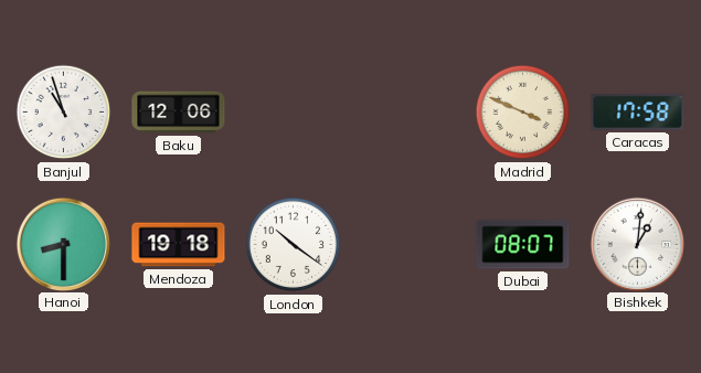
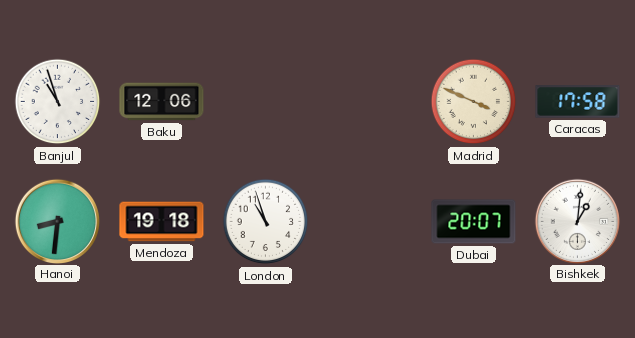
Hanoi: 8:30 -> 8:31
London: 10:21 -> 10:57
Dubai: 08:07 -> 20:07
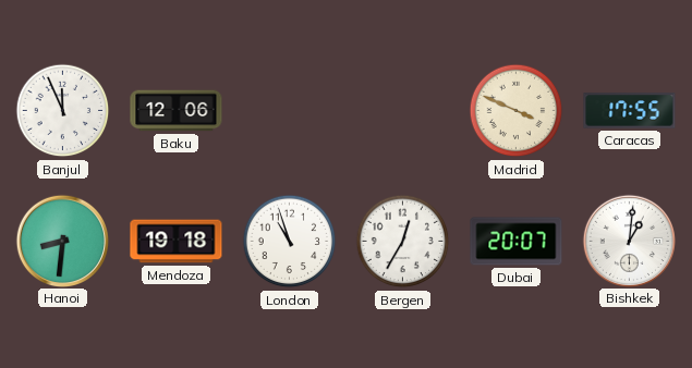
Banjul: 10:57 -> 11:56
Caracas: 17:58 -> 17:55
Bergen: none -> 12:35
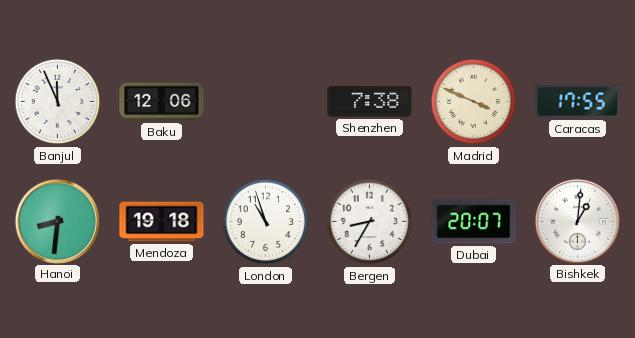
Shenzhen: none -> 7:38
Bergen: 12:35 -> 8:35
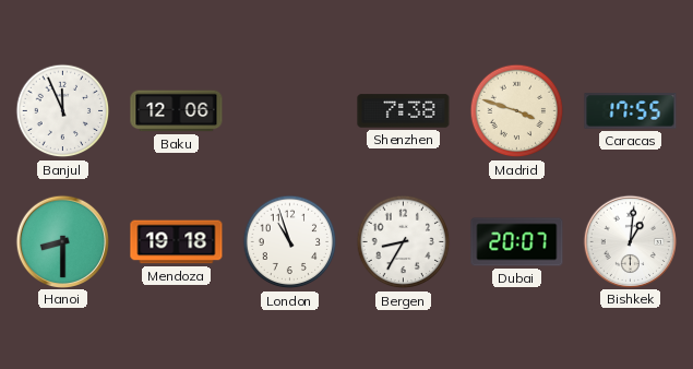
Madrid: 3:49 -> 3:48
Hanoi: 8:31 -> 8:30
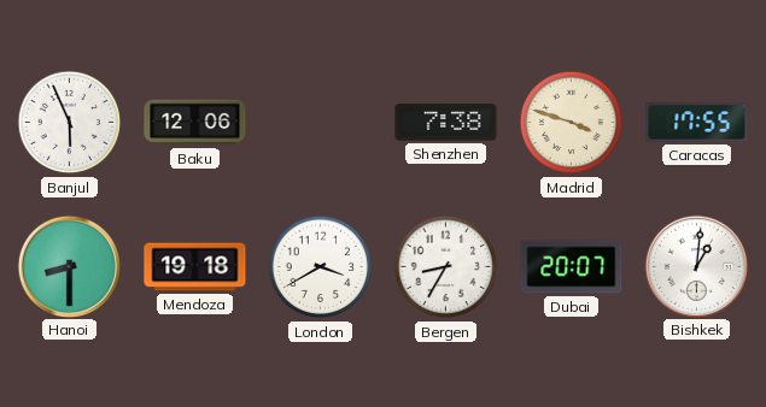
Banjul: 11:56 -> 5:56
London: 10:57 -> 3:40
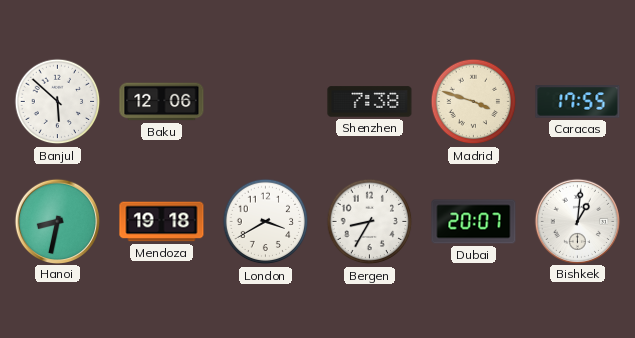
Banjul: 5:56 -> 5:52
Hanoi: 8:30 -> 8:32
